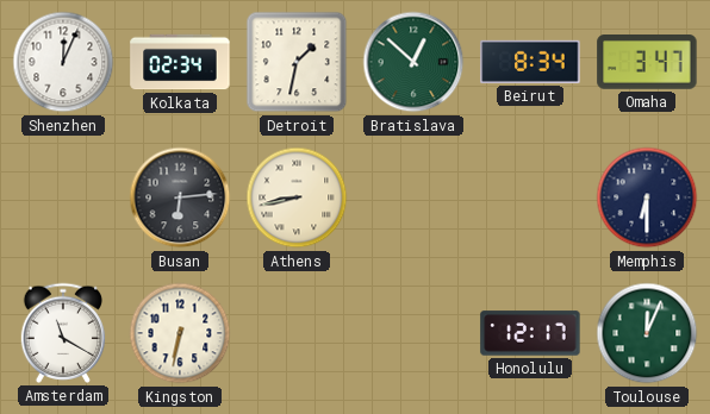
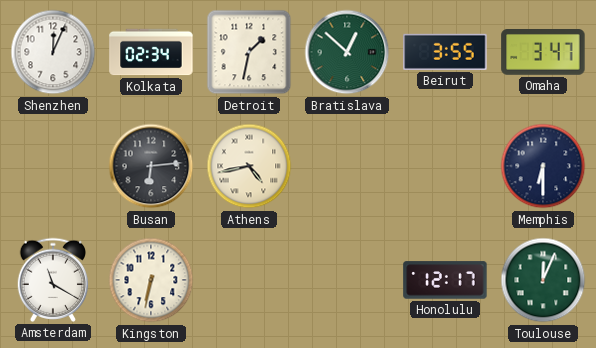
Beirut: 8:34 -> 3:55
Athens: 8:43 -> 4:43
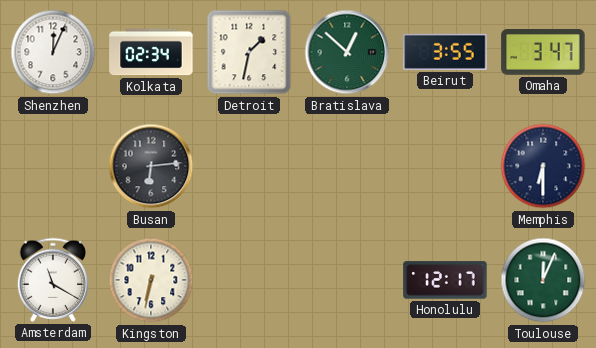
Athens: 4:43 -> none
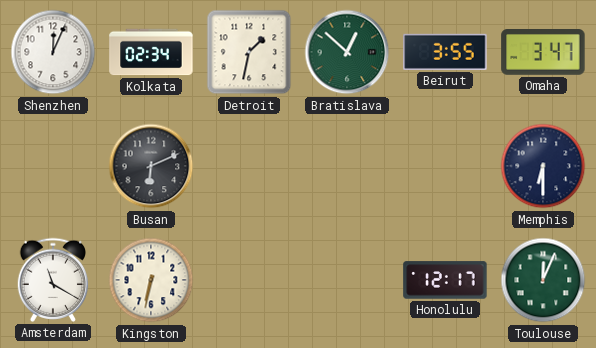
Busan: 6:14 -> 6:11
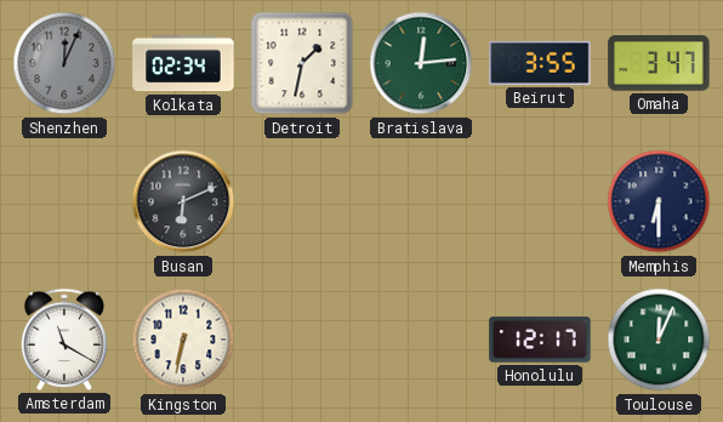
Shenzhen dial: white -> grey
Bratislava: 12:52 -> 12:14
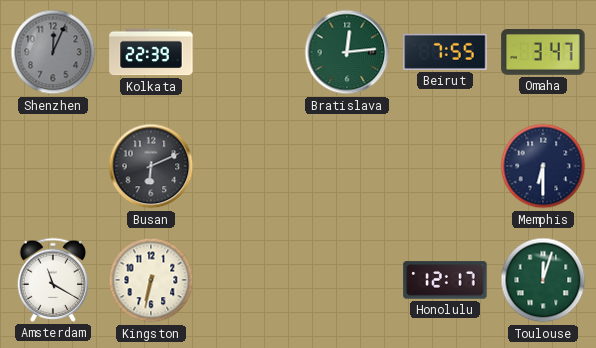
Kolkata: 02:34 -> 22:39
Detroit: 1:32 -> none
Beirut: 3:55 -> 7:55
Toulouse: 12:04 -> 12:03
